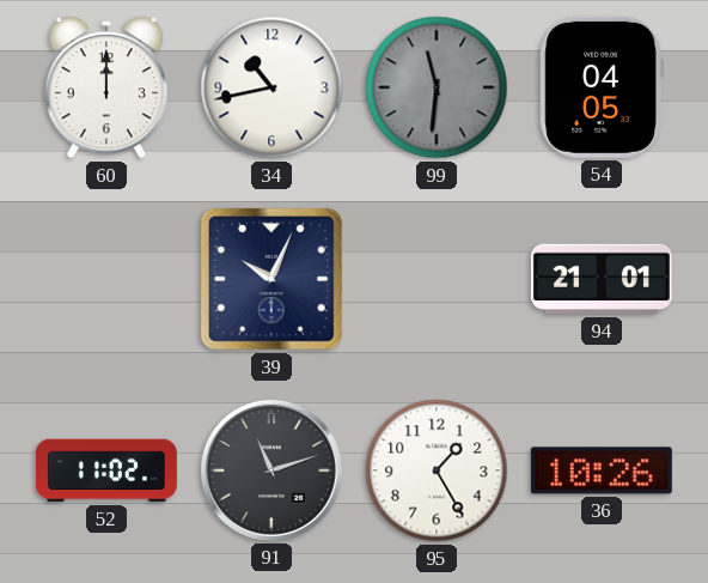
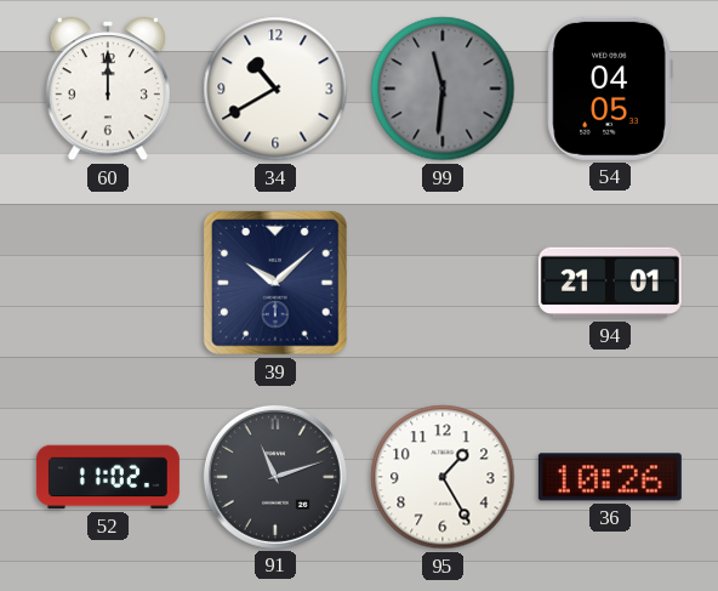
34: 10:43 -> 10:40
39: 10:04 -> 10:08
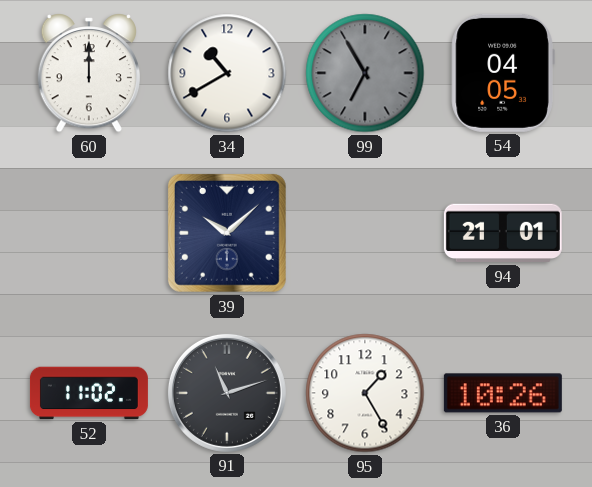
99: 11:31 -> 6:55
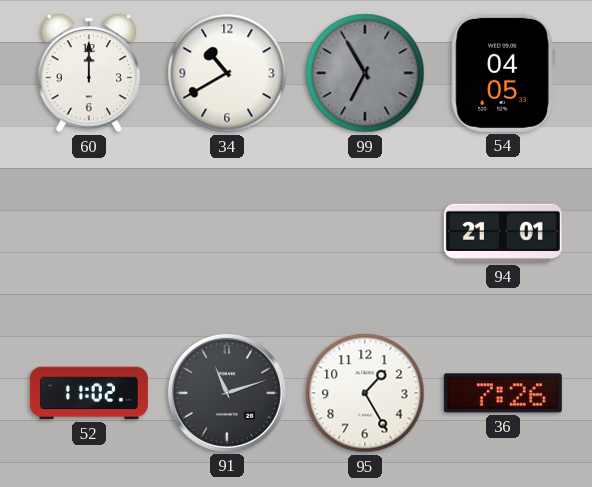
39: 10:08 -> none
36: 10:26 -> 7:26
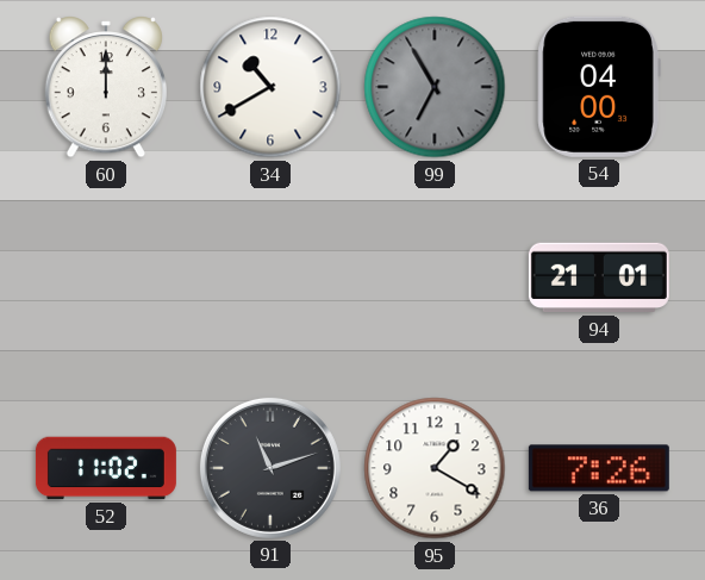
54: 04:05 -> 04:00
95: 1:25 -> 1:20
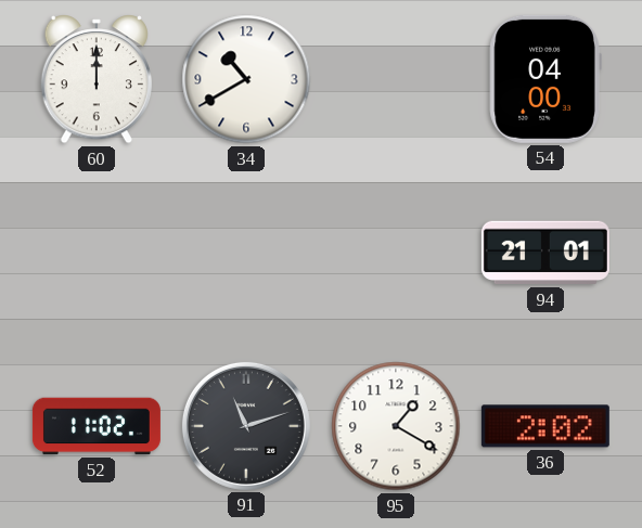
99: 6:55 -> none
36: 7:26 -> 2:02
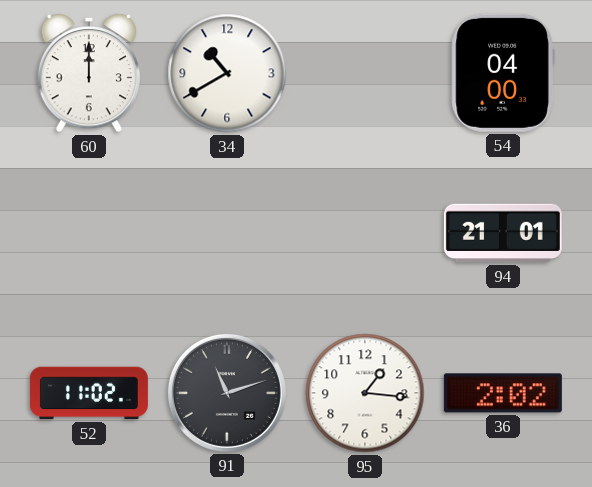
95: 1:20 -> 1:16
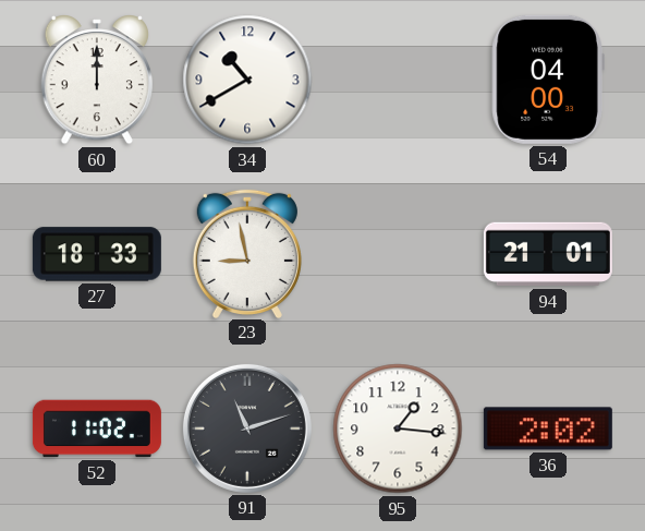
27: none -> 18:33
23: none -> 8:58
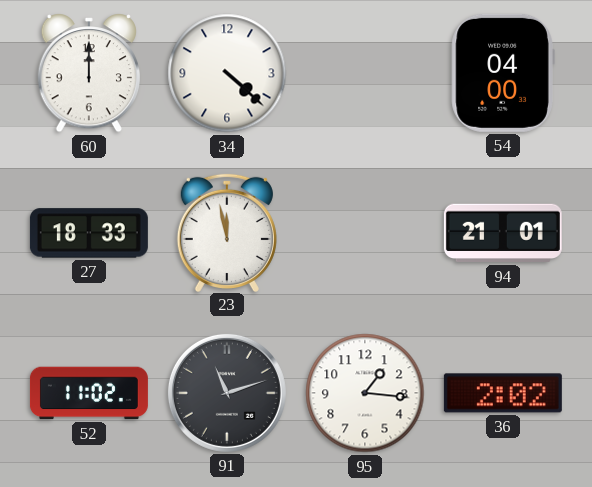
34: 10:40 -> 4:22
23: 8:58 -> 11:58
